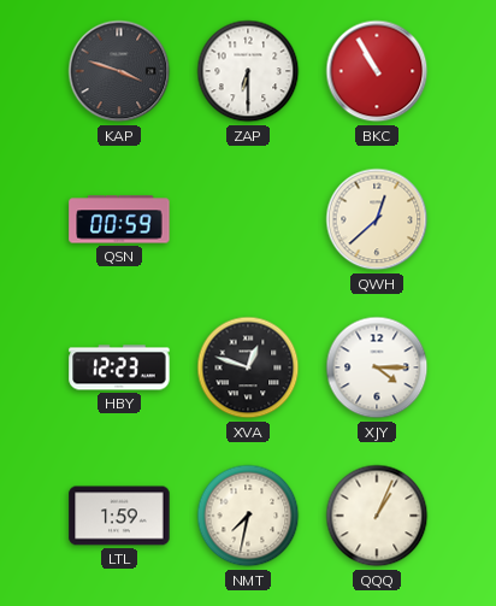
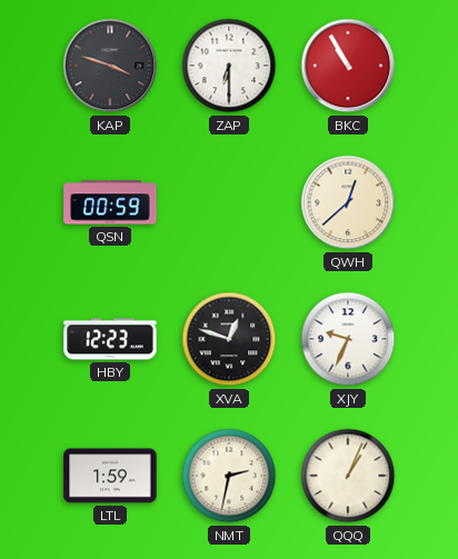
XJY: 4:15 -> 9:34
NMT: 7:32 -> 2:32
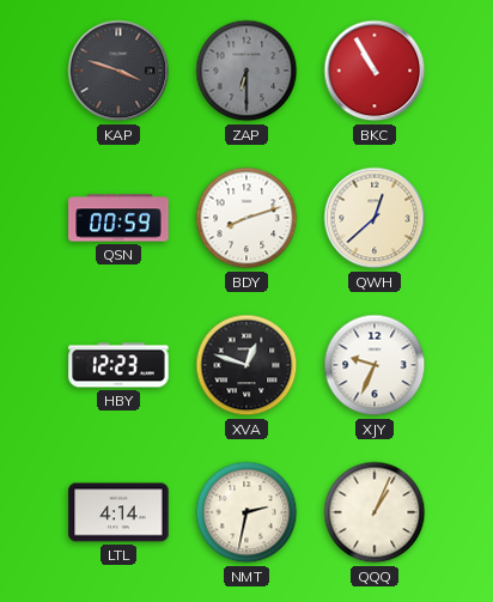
ZAP dial: white -> grey
BDY: none -> 8:12
LTL: 1:59 -> 4:14
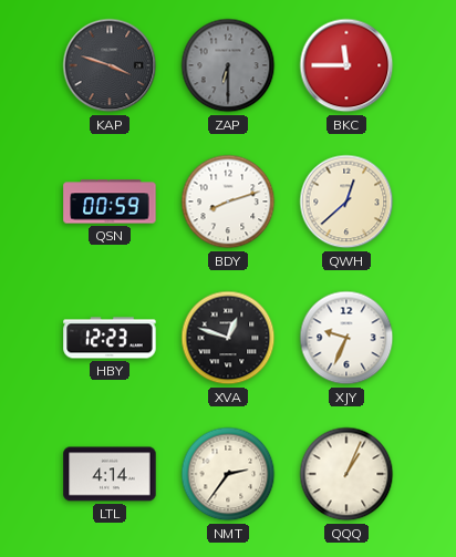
BKC: 10:55 -> 11:45
NMT: 2:32 -> 2:36
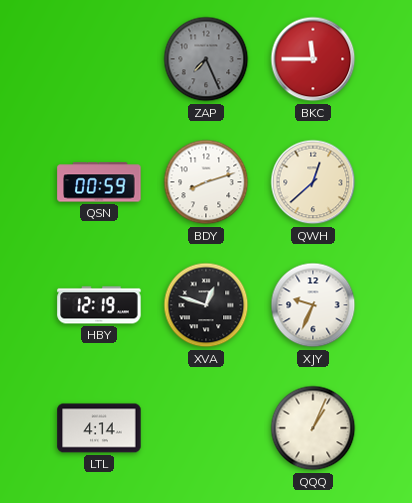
KAP: 3:48 -> none
ZAP: 6:30 -> 7:26
HBY: 12:23 -> 12:19
NMT: 2:36 -> none
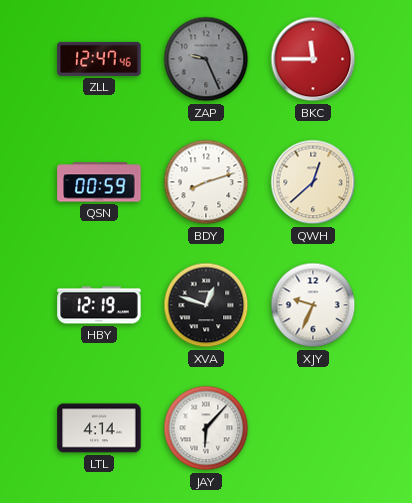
ZLL: none -> 12:47
ZAP: 7:26 -> 9:26
JAY: none -> 6:07
QQQ: 1:04 -> none
